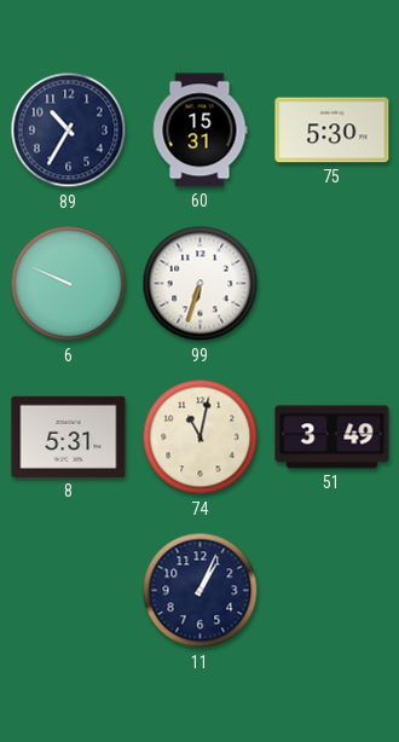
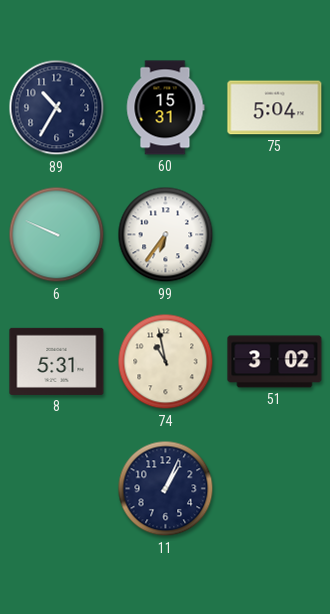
75: 5:30 -> 5:04
99: 6:33 -> 6:36
74: 11:02 -> 10:58
51: 3:49 -> 3:02
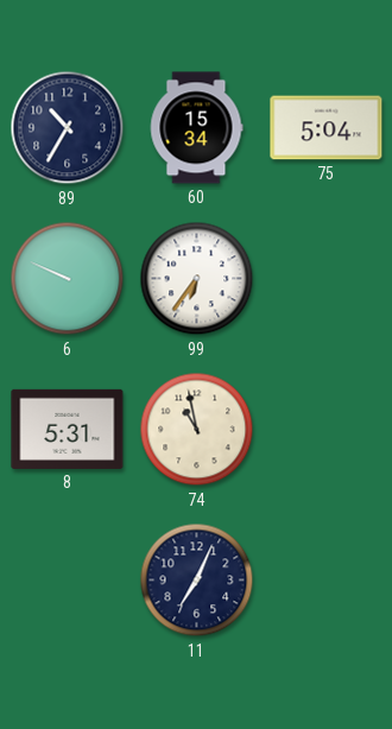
60: 15:31 -> 15:34
51: 3:02 -> none
11: 1:04 -> 7:04
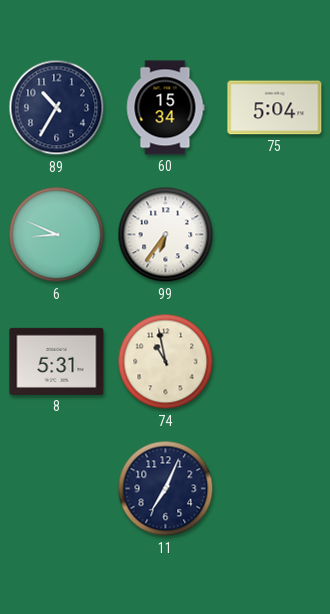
6: 9:49 -> 8:49
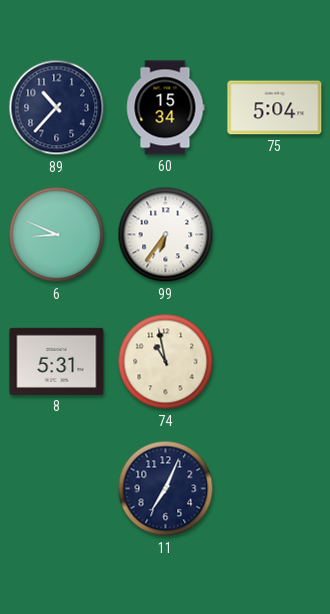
89: 10:35 -> 10:37
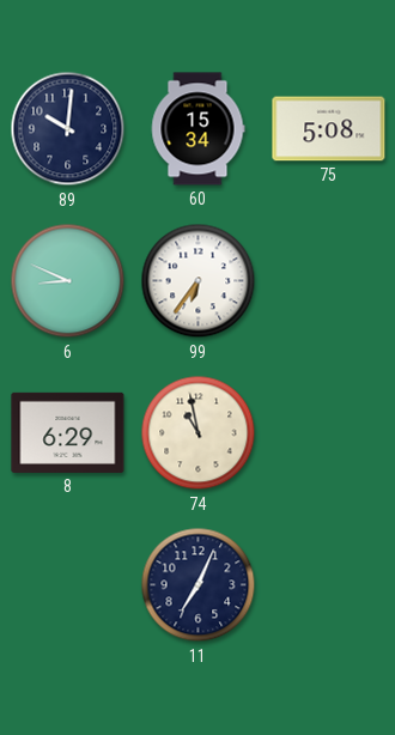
89: 10:37 -> 10:01
75: 5:04 -> 5:08
8: 5:31 -> 6:29
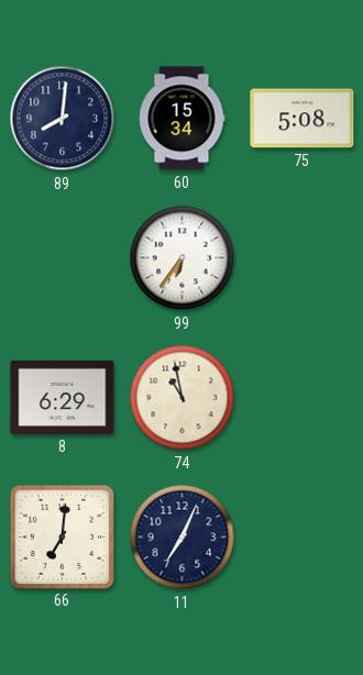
89: 10:01 -> 8:01
6: 8:49 -> none
66: none -> 7:01
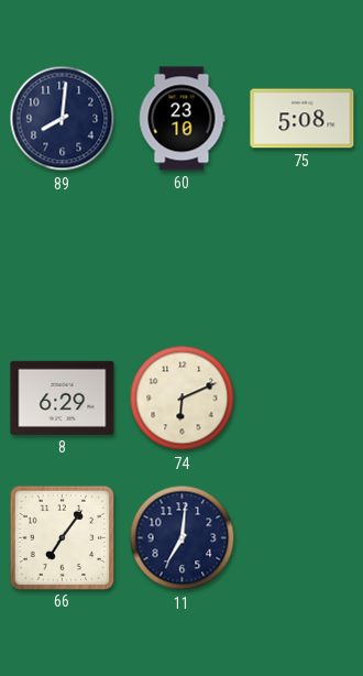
60: 15:34 -> 23:10
99: 6:36 -> none
74: 10:58 -> 6:11
66: 7:01 -> 7:06
11: 7:04 -> 7:01
